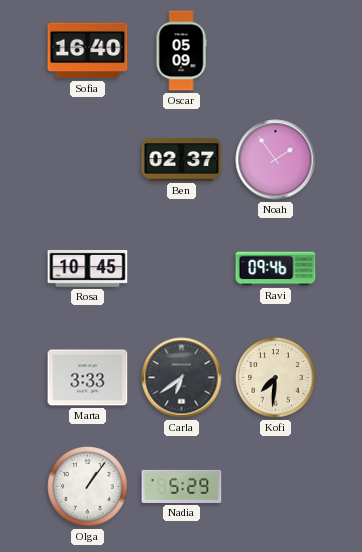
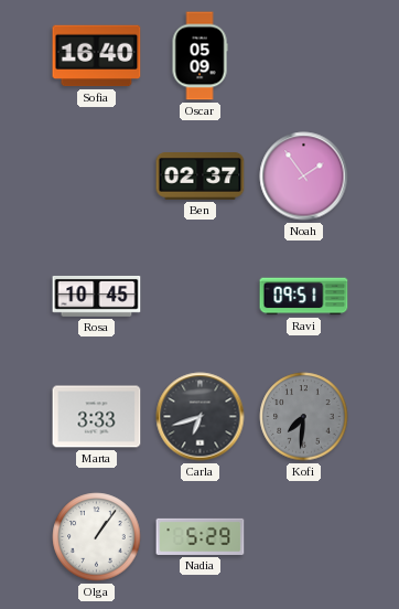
Ravi: 09:46 -> 09:51
Carla: 6:39 -> 6:42
Kofi dial: cream -> grey
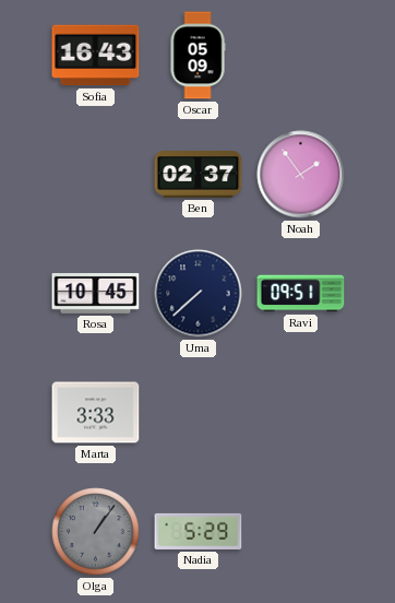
Sofia: 16:40 -> 16:43
Uma: none -> 7:38
Carla: 6:42 -> none
Kofi: 7:31 -> none
Olga dial: white -> grey
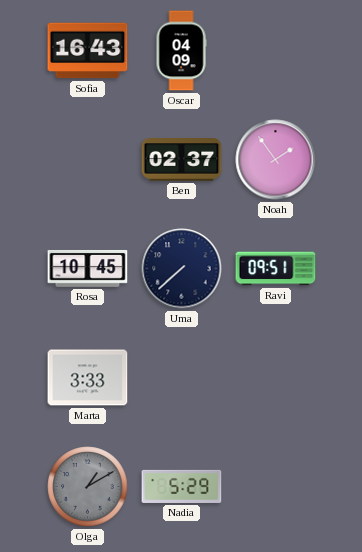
Oscar: 05:09 -> 04:09
Olga: 1:06 -> 1:10
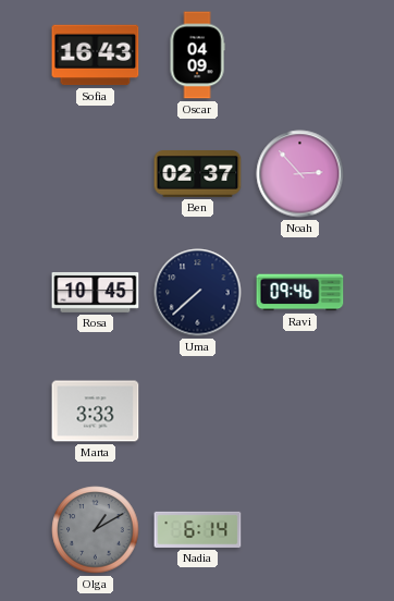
Noah: 1:54 -> 2:53
Ravi: 09:51 -> 09:46
Nadia: 5:29 -> 6:14
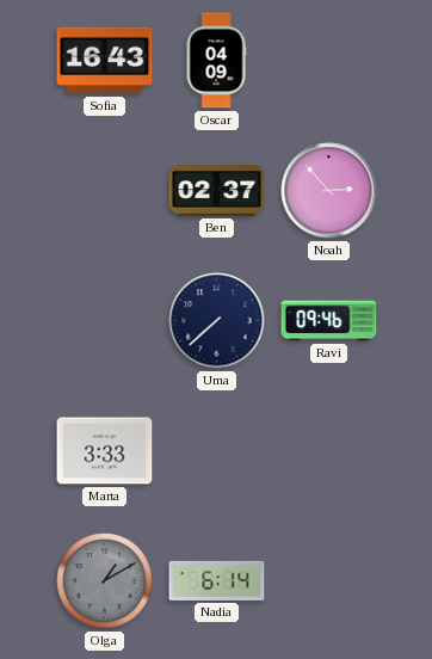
Rosa: 10:45 -> none
